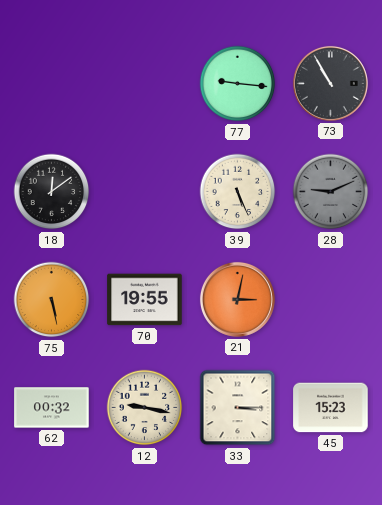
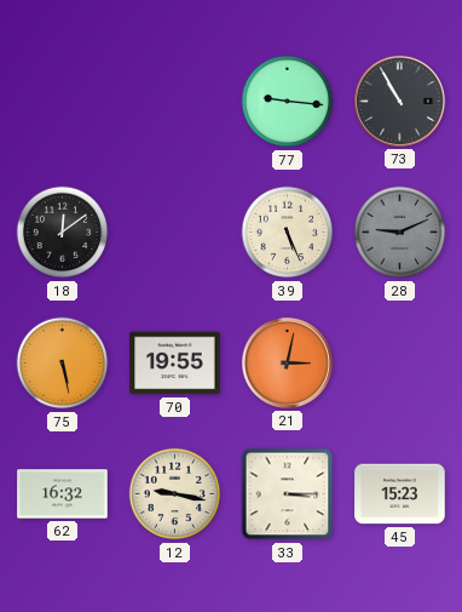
62: 00:32 -> 16:32
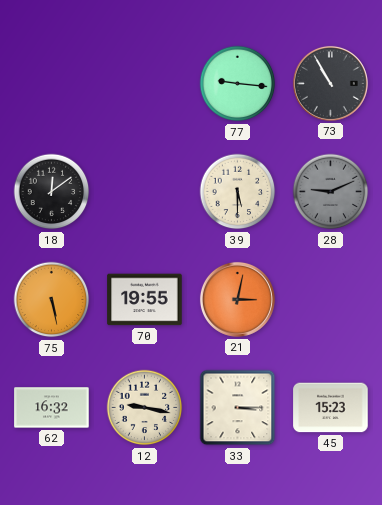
39: 5:26 -> 5:30
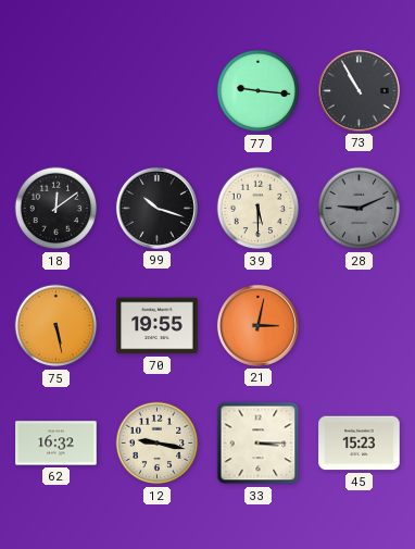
99: none -> 10:18
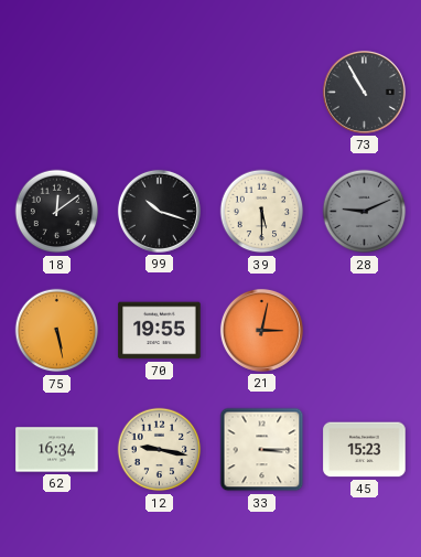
77: 9:16 -> none
62: 16:32 -> 16:34
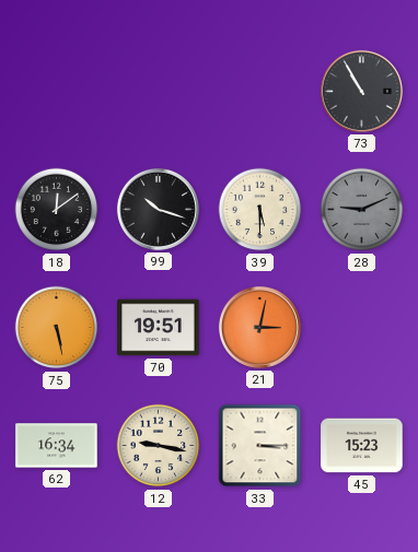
70: 19:55 -> 19:51
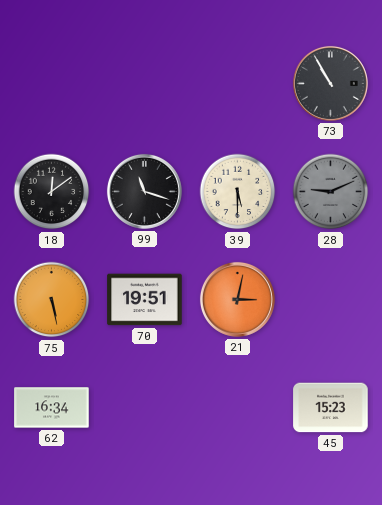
99: 10:18 -> 11:18
12: 9:17 -> none
33: 3:15 -> none
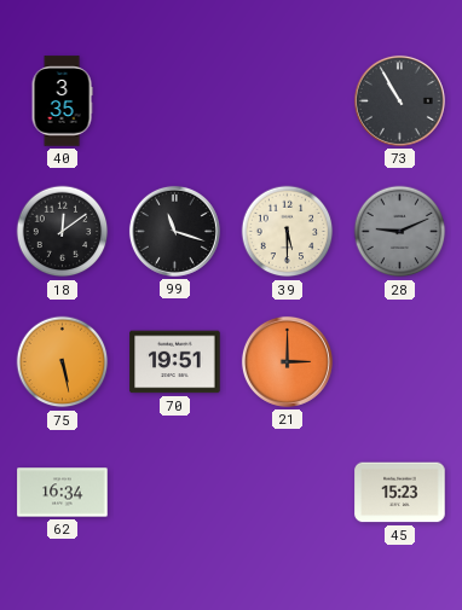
40: none -> 3:35
21: 3:02 -> 3:00
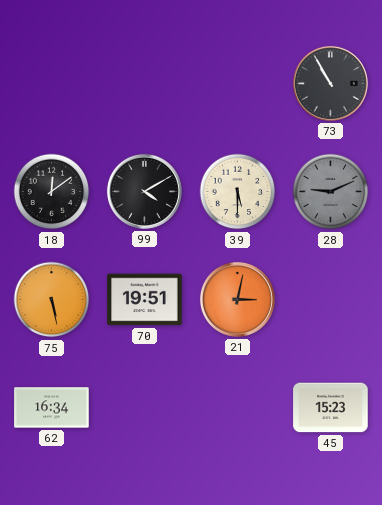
40: 3:35 -> none
99: 11:18 -> 4:10
21: 3:00 -> 3:02
